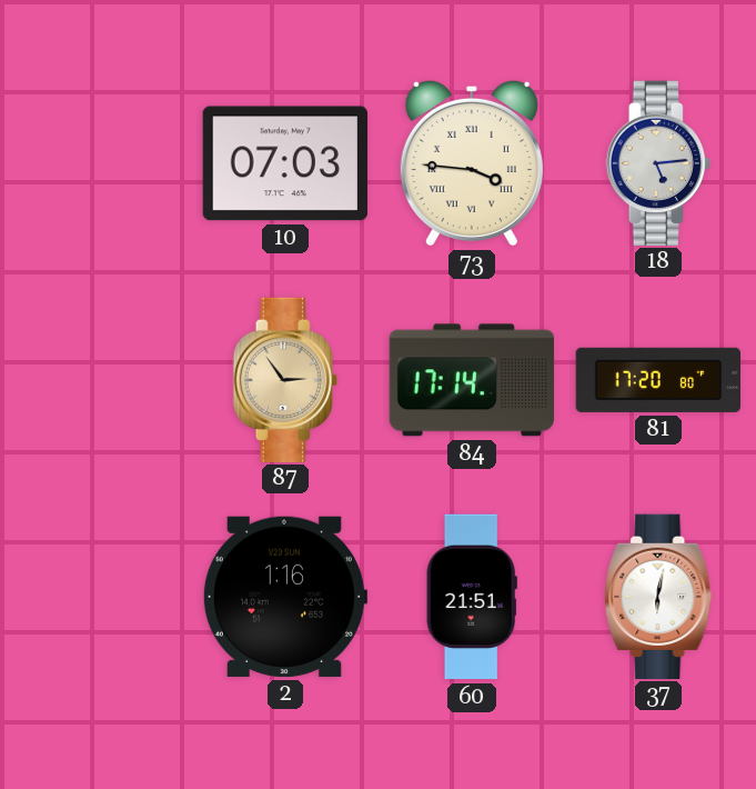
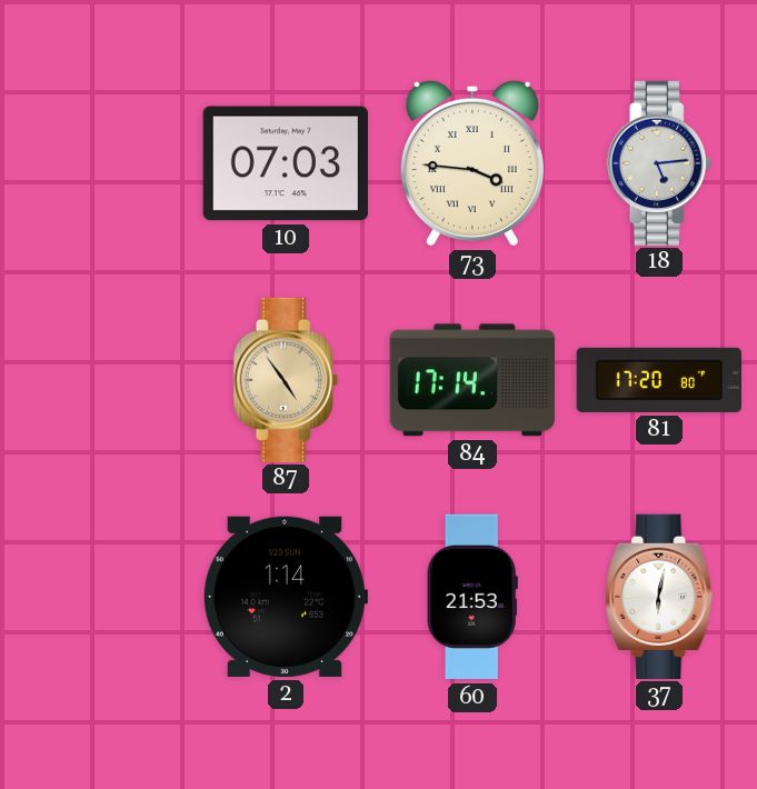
87: 2:54 -> 4:54
2: 1:16 -> 1:14
60: 21:51 -> 21:53
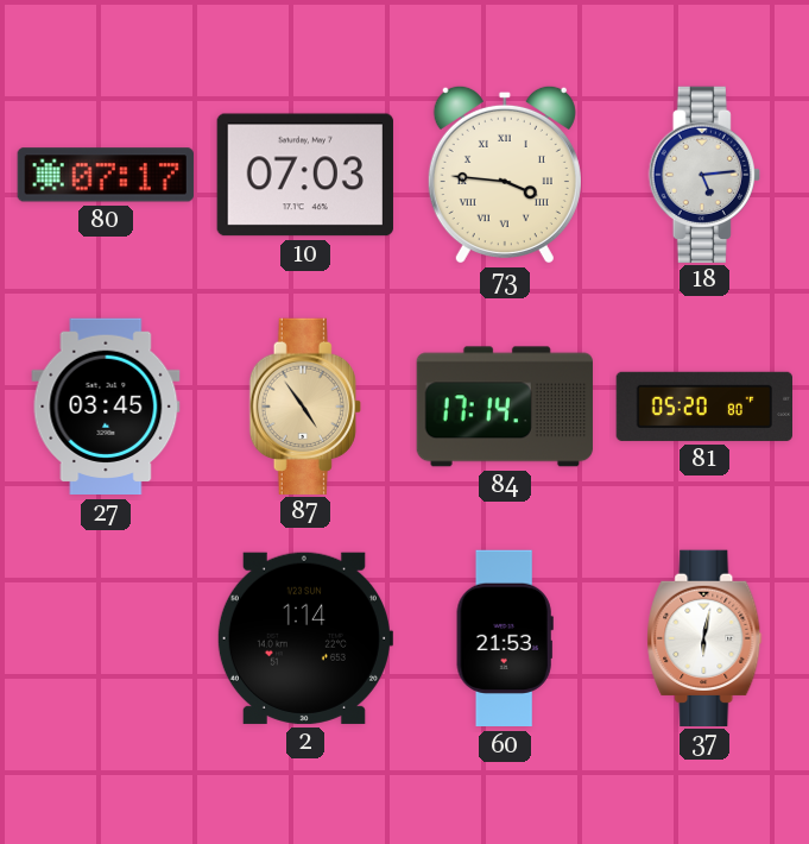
80: none -> 07:17
27: none -> 03:45
81: 17:20 -> 05:20
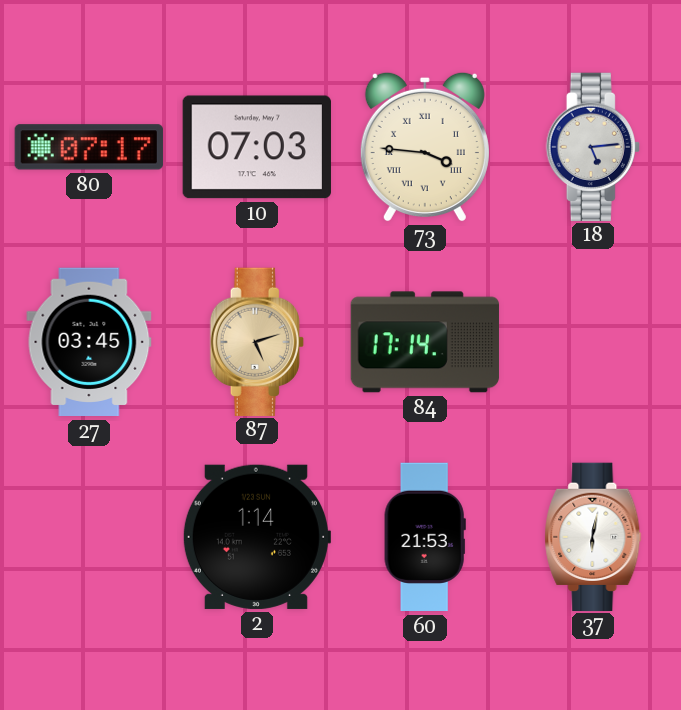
87: 4:54 -> 5:12
81: 05:20 -> none
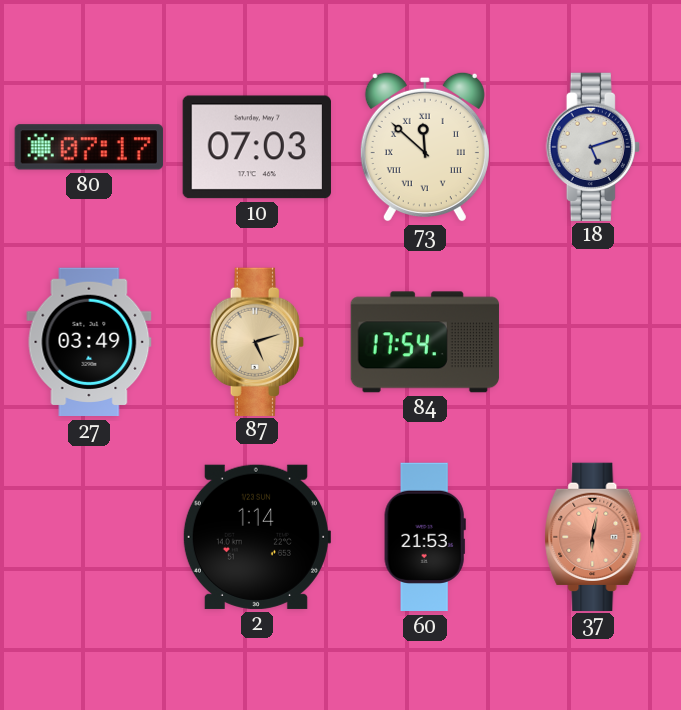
73: 3:46 -> 11:52
18: 5:14 -> 5:12
27: 03:45 -> 03:49
84: 17:14 -> 17:54
37 dial: white -> salmon
